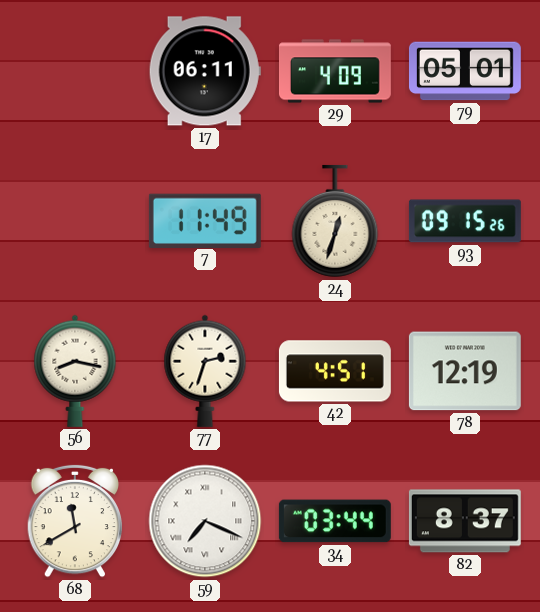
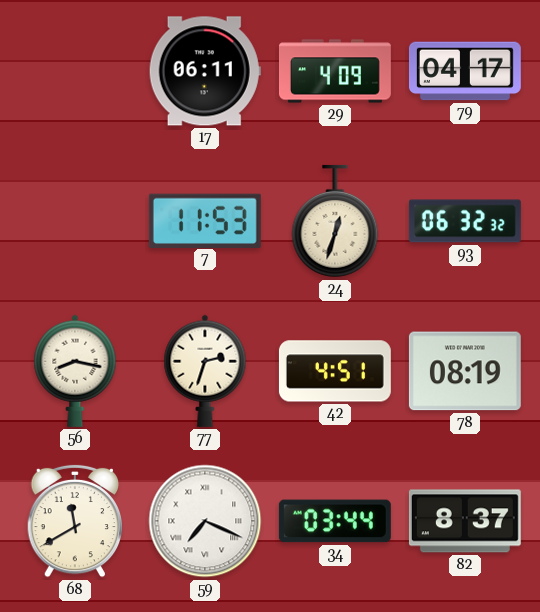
79: 05:01 -> 04:17
7: 11:49 -> 11:53
93: 09:15 -> 06:32
78: 12:19 -> 08:19
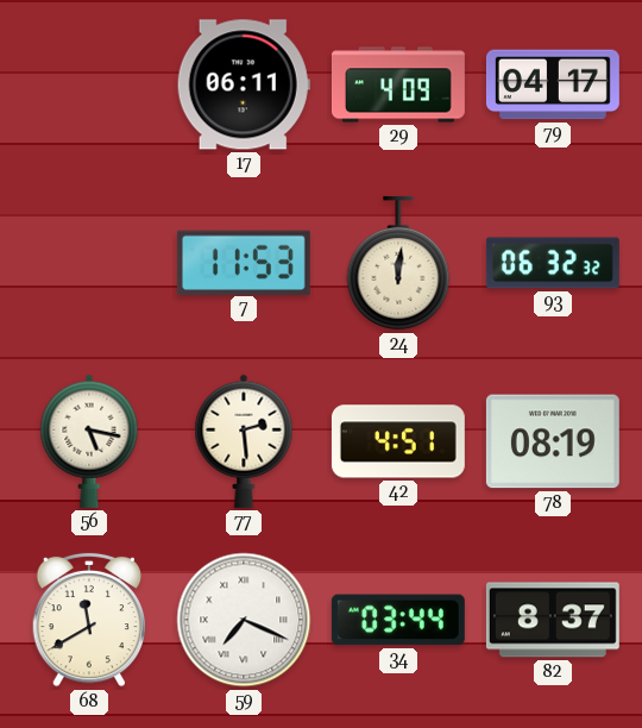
24: 12:33 -> 12:01
56: 8:17 -> 5:17
77: 2:33 -> 2:29
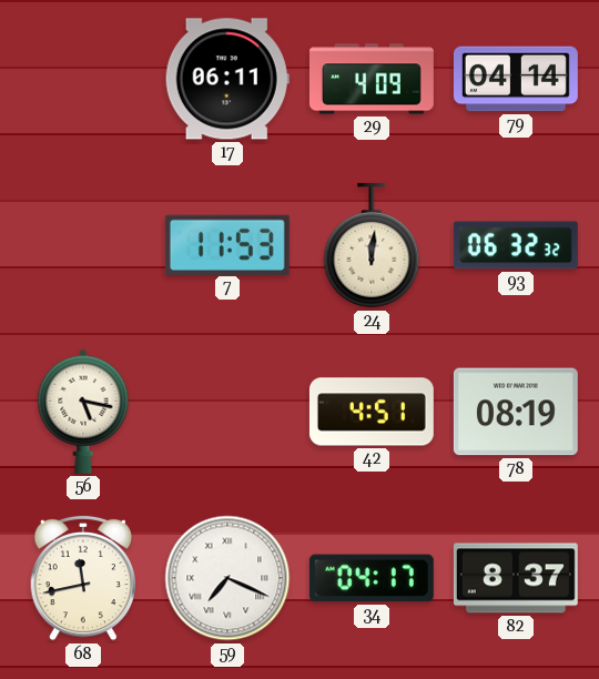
79: 04:17 -> 04:14
77: 2:29 -> none
68: 11:40 -> 11:43
34: 03:44 -> 04:17
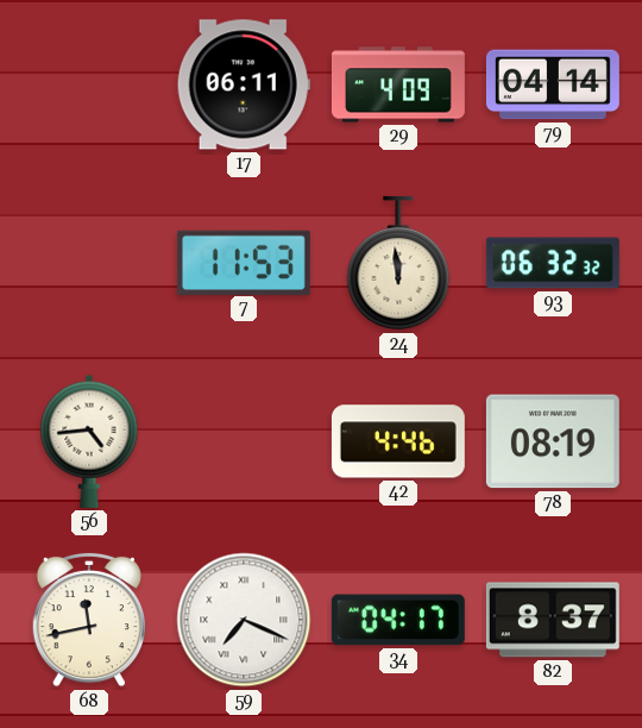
24: 12:01 -> 11:59
56: 5:17 -> 4:44
42: 4:51 -> 4:46
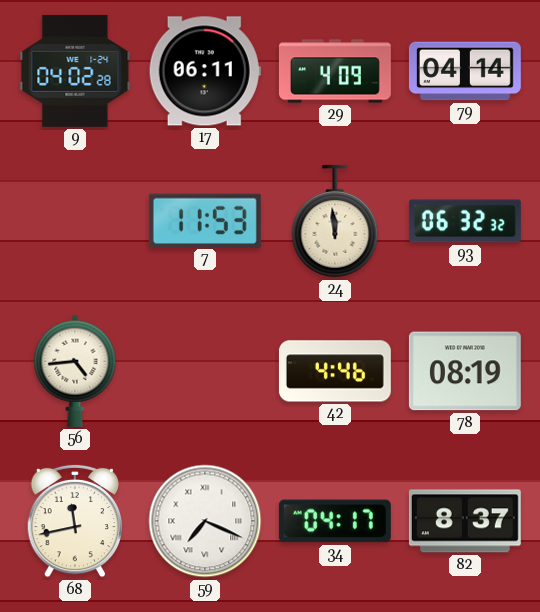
9: none -> 04:02
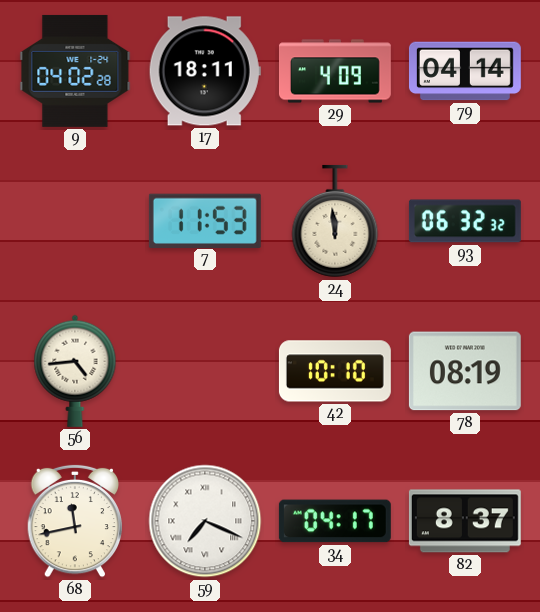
17: 06:11 -> 18:11
42: 4:46 -> 10:10
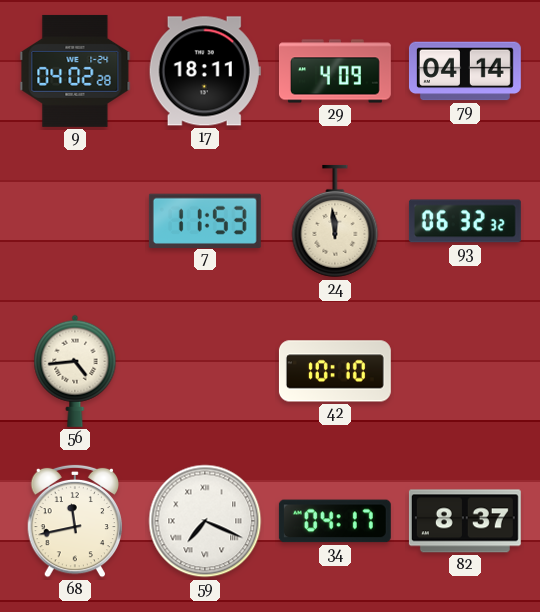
78: 08:19 -> none
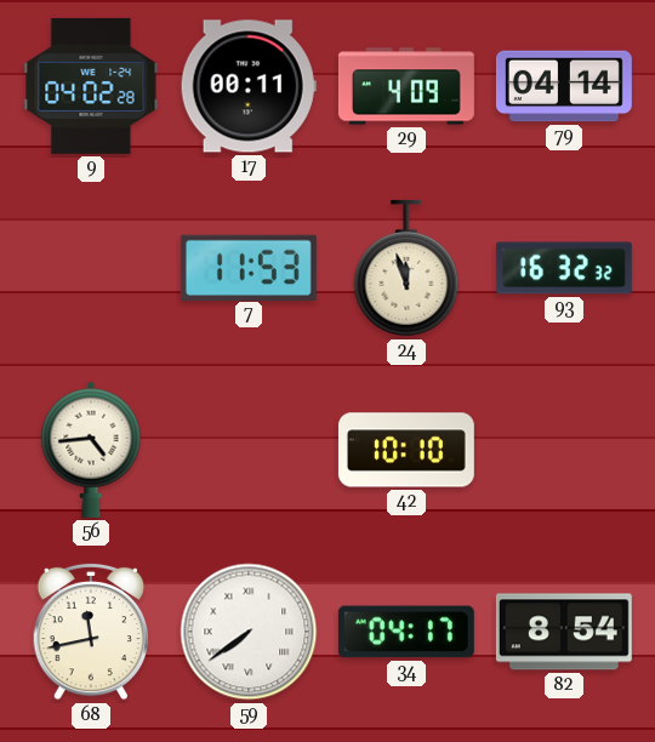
17: 18:11 -> 00:11
24: 11:59 -> 11:57
93: 06:32 -> 16:32
59: 7:19 -> 7:39
82: 8:37 -> 8:54
